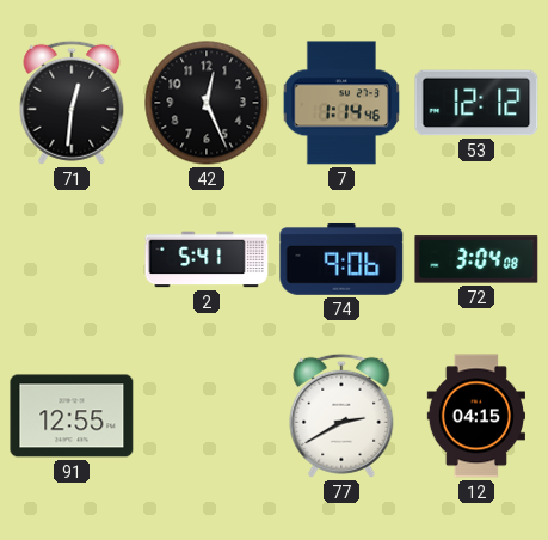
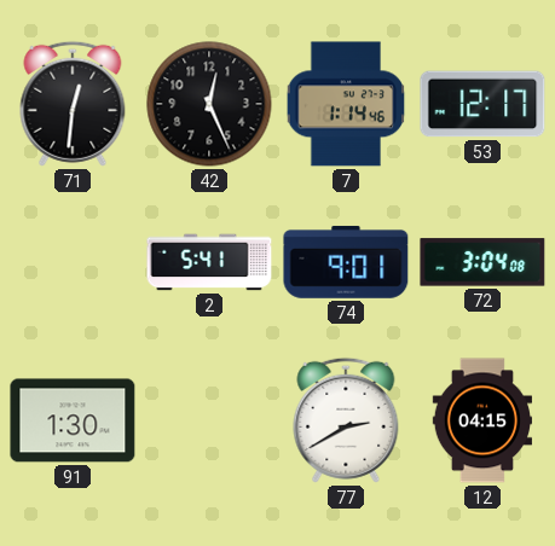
53: 12:12 -> 12:17
74: 9:06 -> 9:01
91: 12:55 -> 1:30
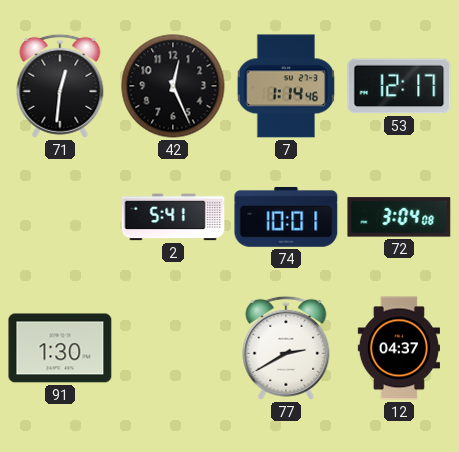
74: 9:01 -> 10:01
12: 04:15 -> 04:37
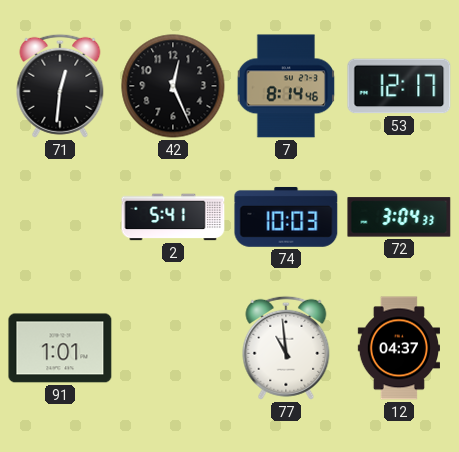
7: 1:14 -> 8:14
74: 10:01 -> 10:03
72: 3:04:08 -> 3:04:33
91: 1:30 -> 1:01
77: 2:40 -> 10:59
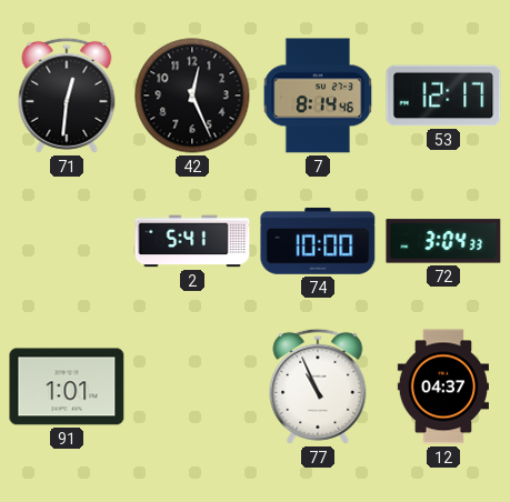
74: 10:03 -> 10:00
77: 10:59 -> 10:56
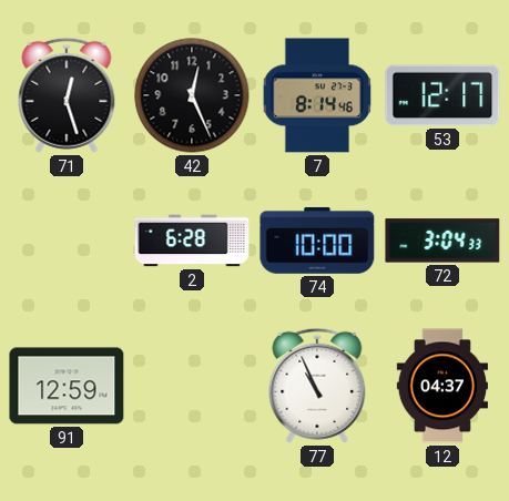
71: 12:31 -> 12:27
2: 5:41 -> 6:28
91: 1:01 -> 12:59
